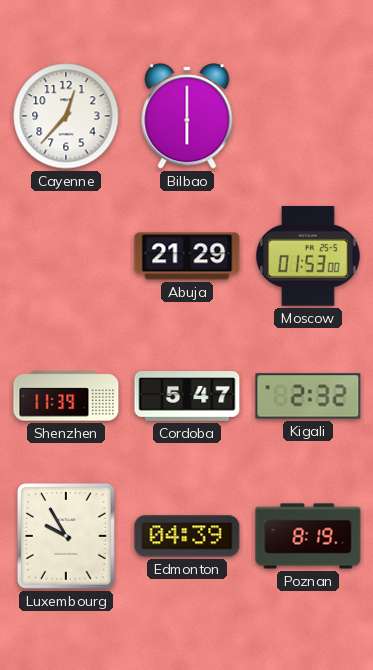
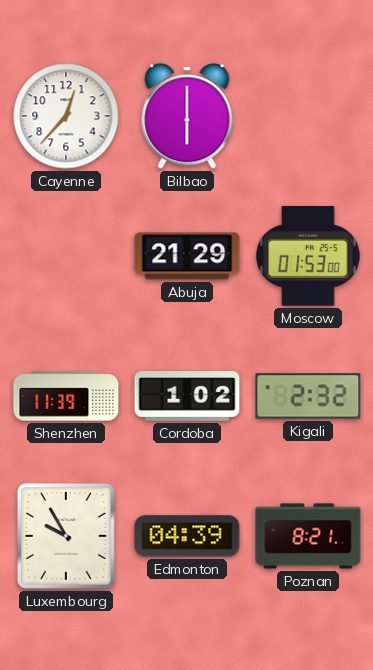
Cordoba: 5:47 -> 1:02
Poznan: 8:19 -> 8:21
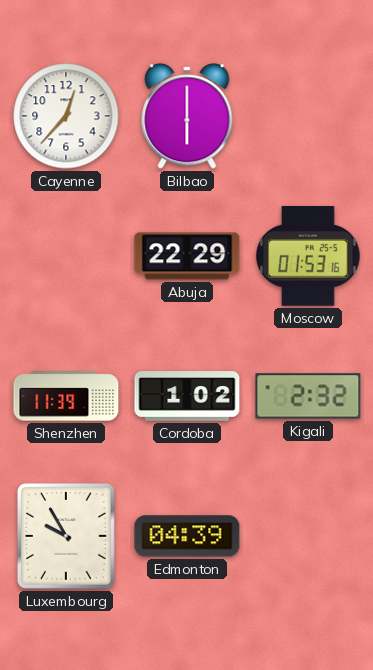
Abuja: 21:29 -> 22:29
Moscow: 01:53:00 -> 01:53:16
Poznan: 8:21 -> none
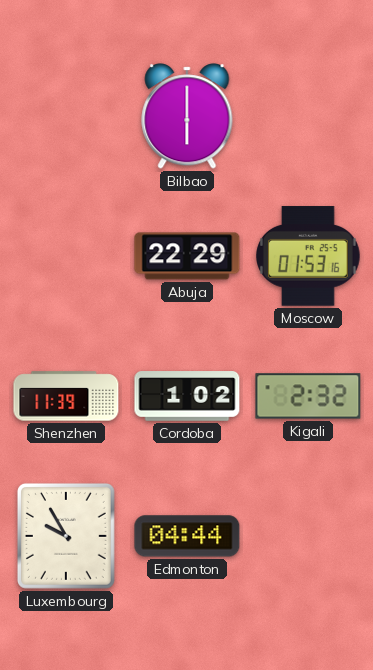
Cayenne: 12:37 -> none
Edmonton: 04:39 -> 04:44
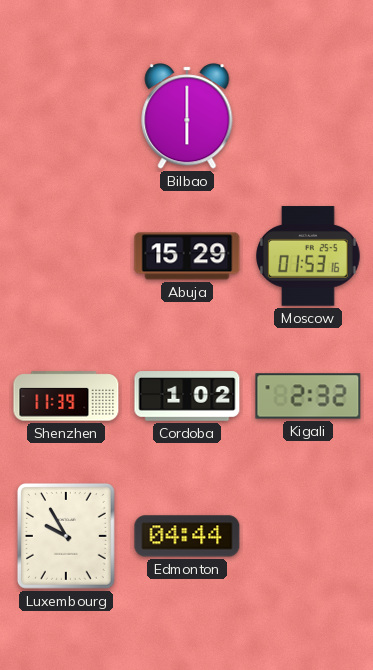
Abuja: 22:29 -> 15:29
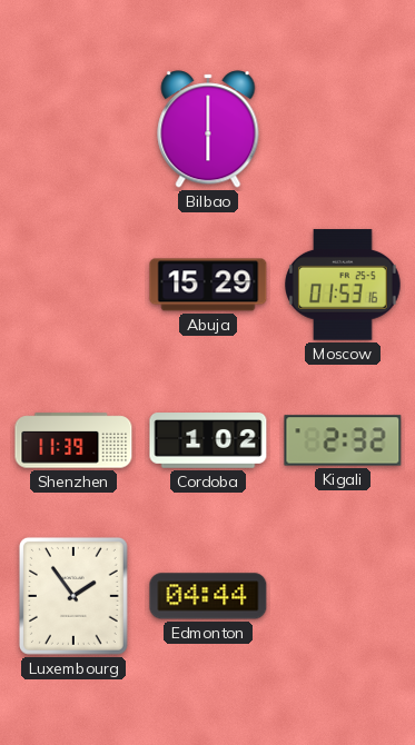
Luxembourg: 9:55 -> 1:54
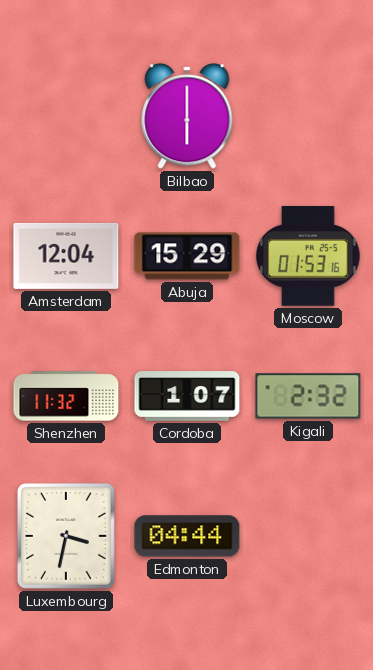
Amsterdam: none -> 12:04
Shenzhen: 11:39 -> 11:32
Cordoba: 1:02 -> 1:07
Luxembourg: 1:54 -> 3:32
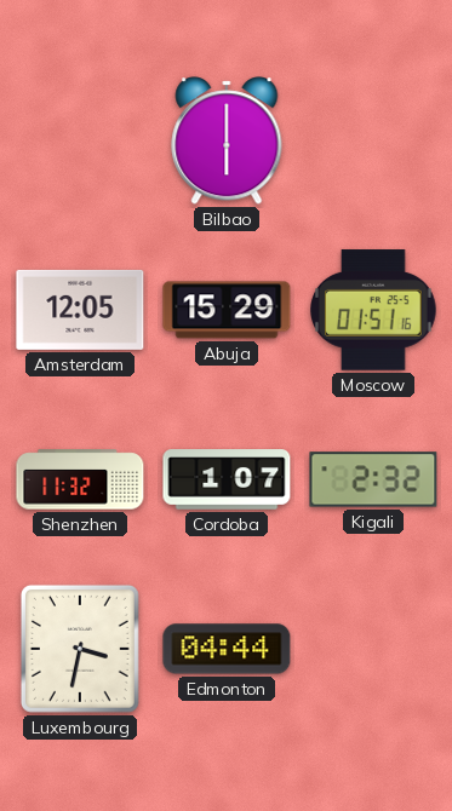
Amsterdam: 12:04 -> 12:05
Moscow: 01:53 -> 01:51
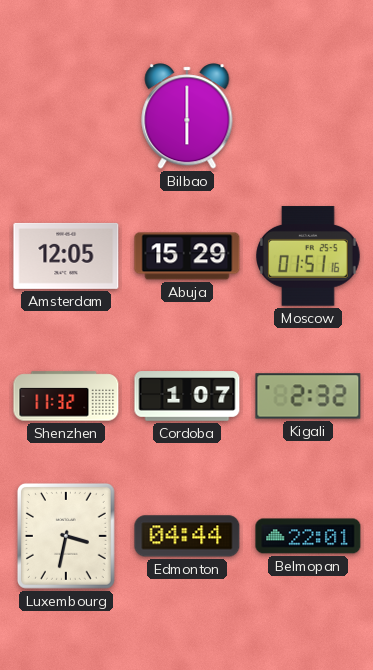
Belmopan: none -> 22:01
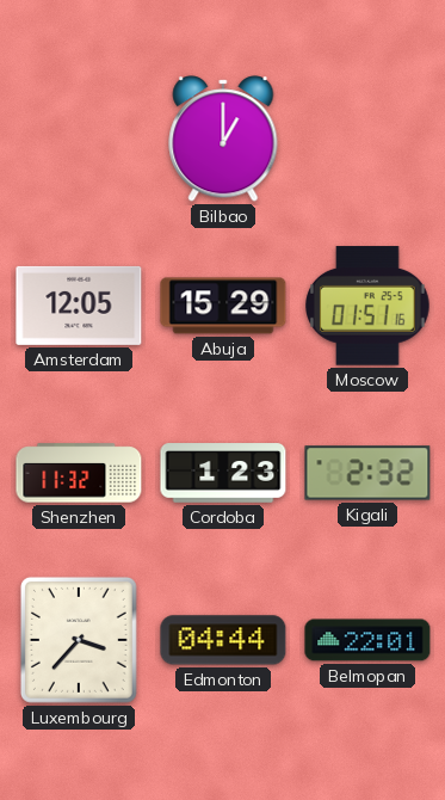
Bilbao: 6:00 -> 1:00
Cordoba: 1:07 -> 1:23
Luxembourg: 3:32 -> 3:37
